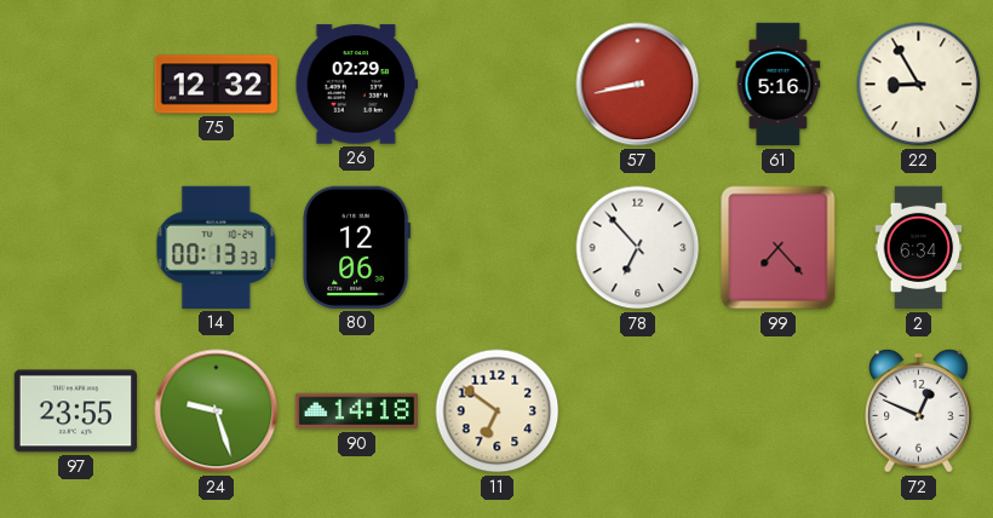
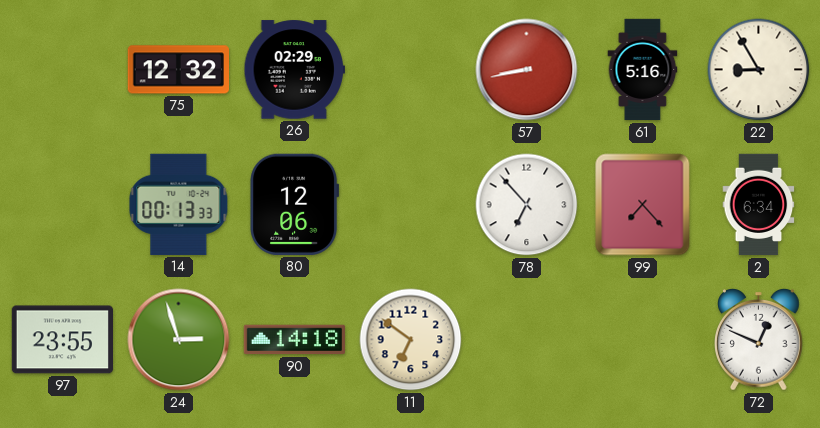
24: 9:27 -> 2:57
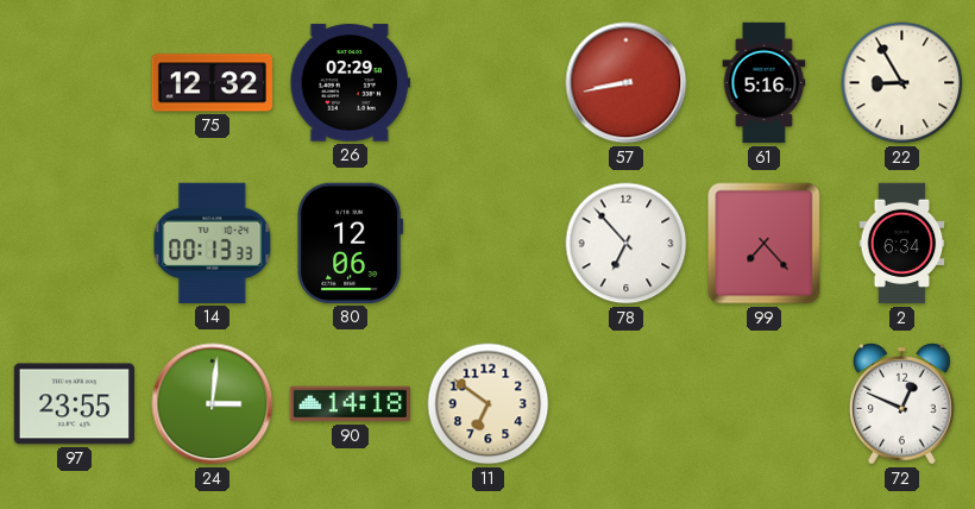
24: 2:57 -> 3:01
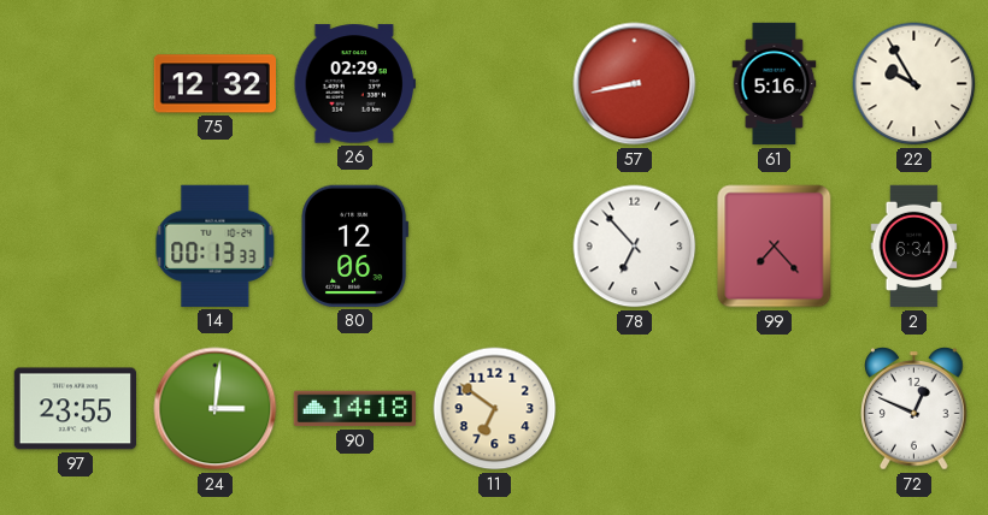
22: 8:55 -> 9:55
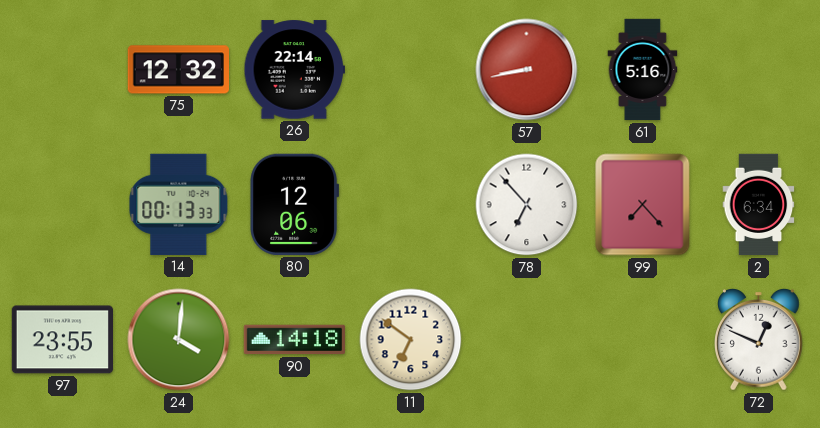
26: 02:29 -> 22:14
22: 9:55 -> none
24: 3:01 -> 4:01
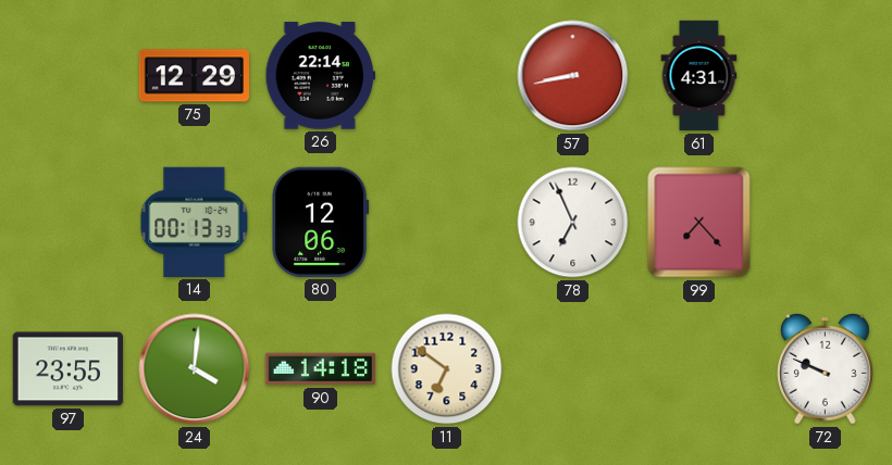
75: 12:32 -> 12:29
61: 5:16 -> 4:31
78: 6:53 -> 6:56
2: 6:34 -> none
72: 12:49 -> 9:49
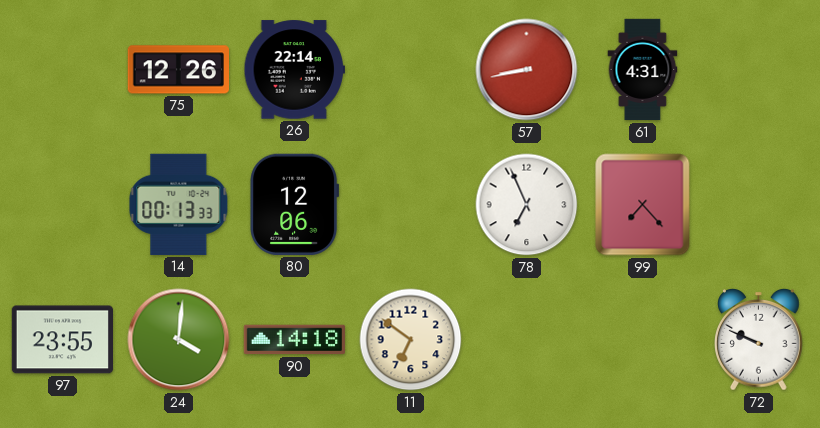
75: 12:29 -> 12:26
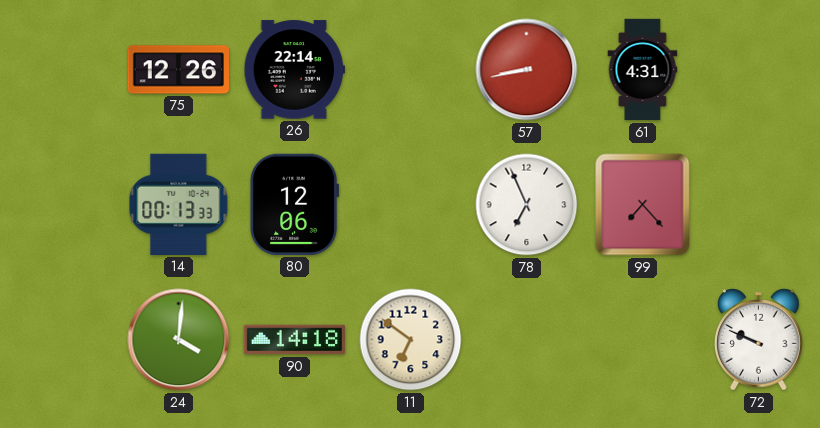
97: 23:55 -> none
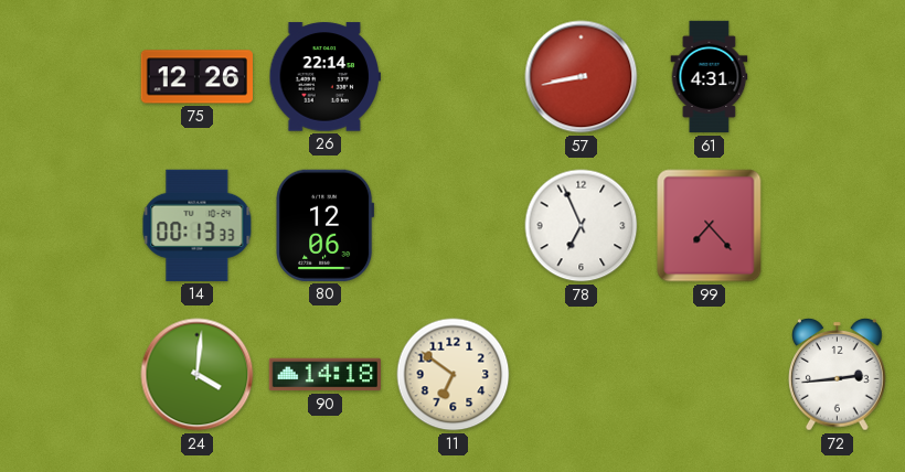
72: 9:49 -> 2:44
